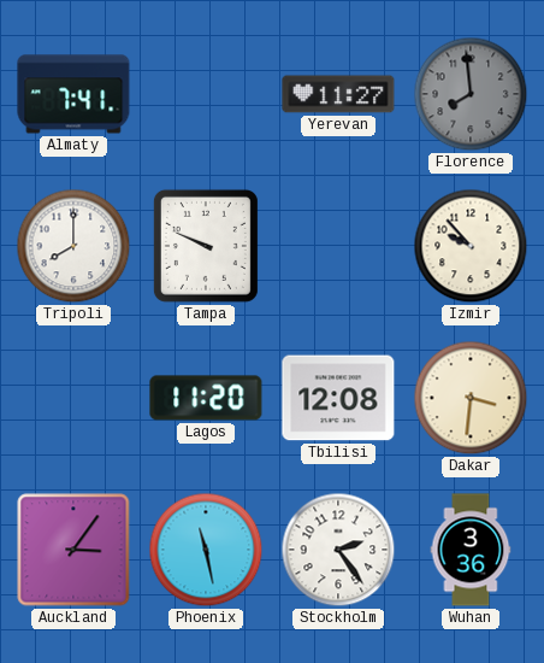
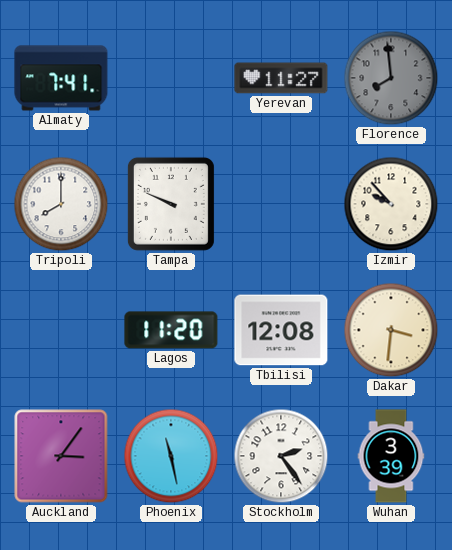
Wuhan: 3:36 -> 3:39
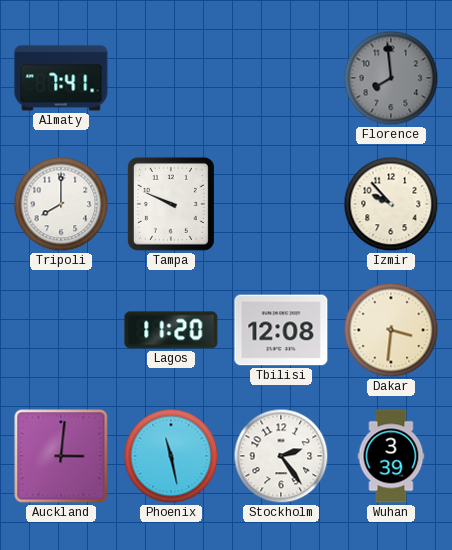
Yerevan: 11:27 -> none
Auckland: 3:06 -> 3:01
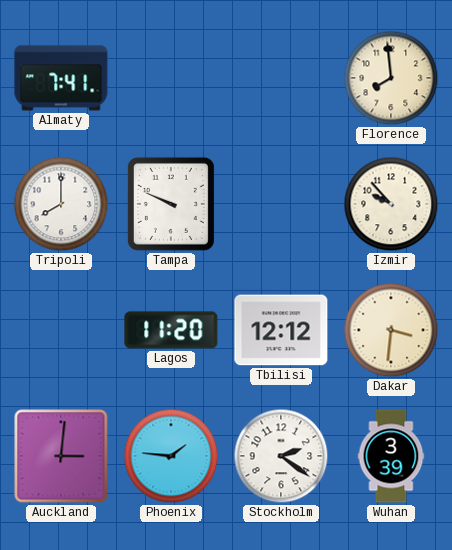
Florence dial: grey -> cream
Tbilisi: 12:08 -> 12:12
Phoenix: 11:28 -> 1:46
Stockholm: 2:24 -> 2:21
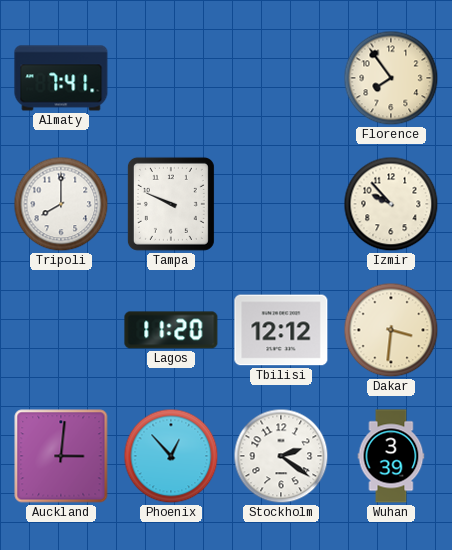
Florence: 7:59 -> 7:54
Phoenix: 1:46 -> 12:53
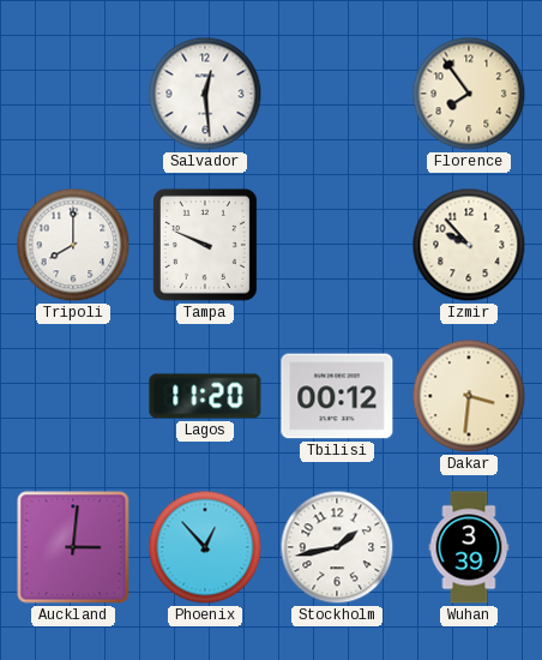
Almaty: 7:41 -> none
Salvador: none -> 12:29
Tbilisi: 12:12 -> 00:12
Stockholm: 2:21 -> 1:43
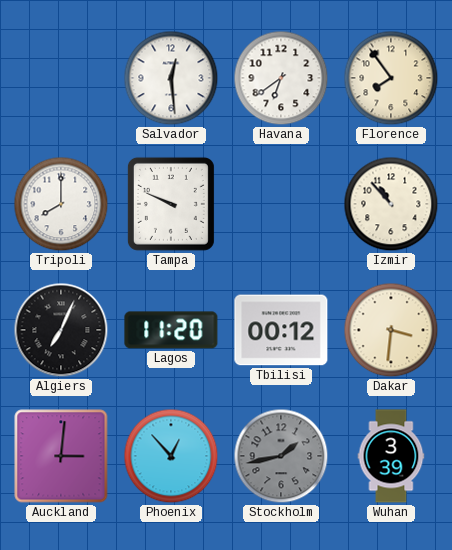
Havana: none -> 6:39
Izmir: 9:53 -> 10:53
Algiers: none -> 7:04
Stockholm dial: white -> grey
